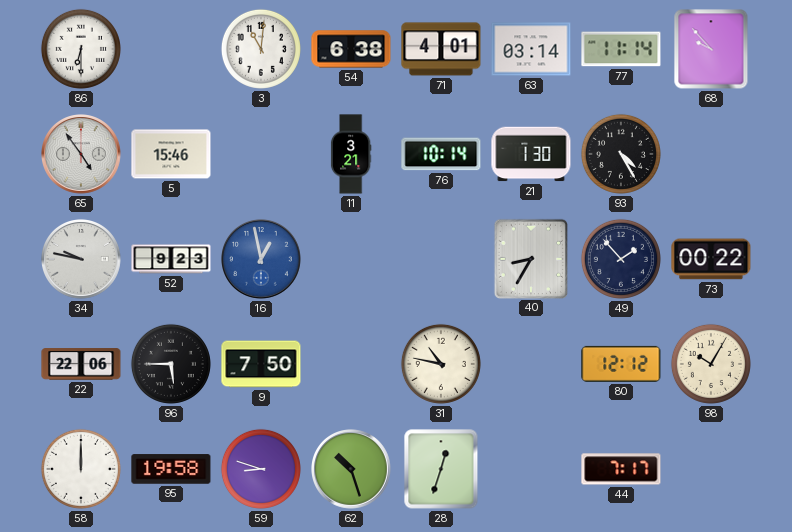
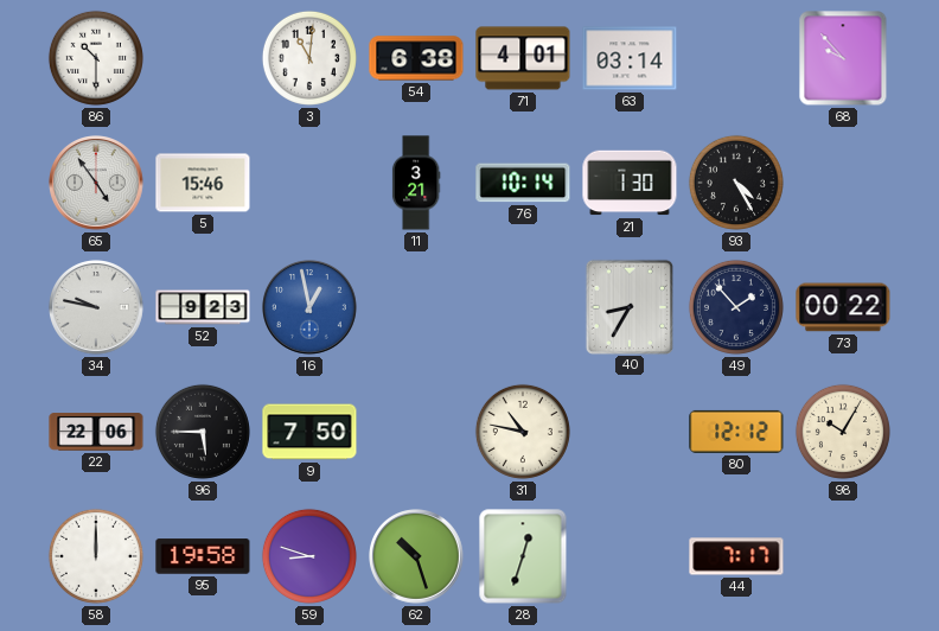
86: 6:30 -> 10:30
77: 11:14 -> none
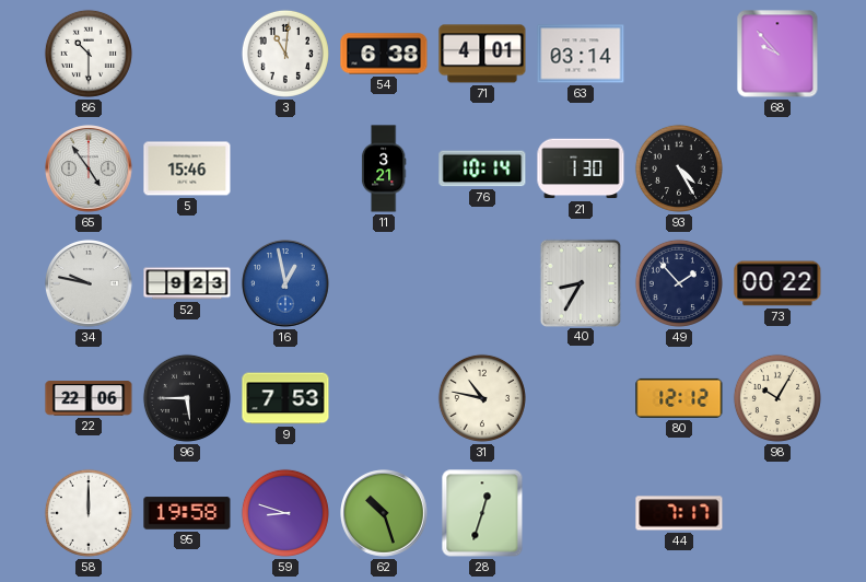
9: 7:50 -> 7:53
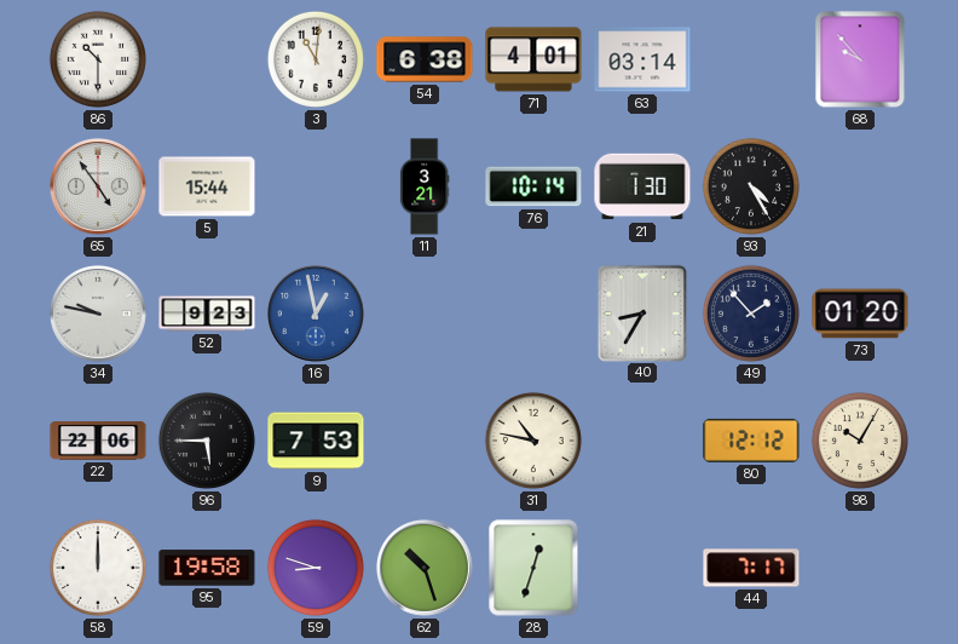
5: 15:46 -> 15:44
73: 00:22 -> 01:20
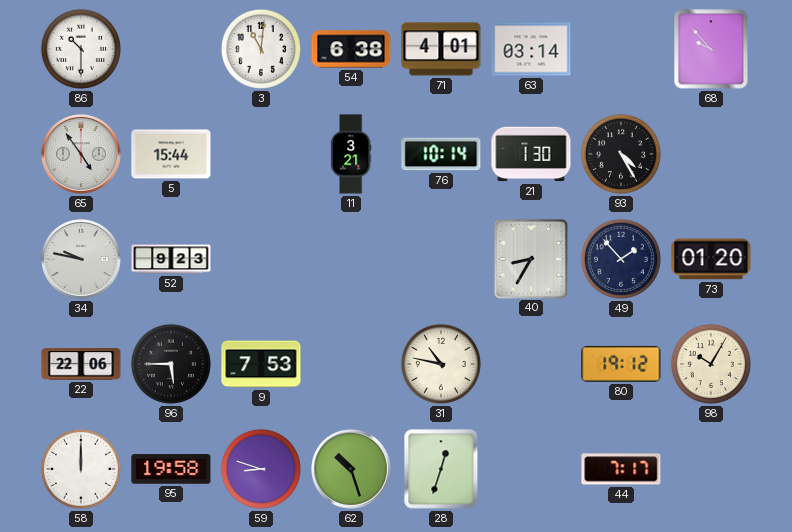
16: 12:58 -> none
80: 12:12 -> 19:12
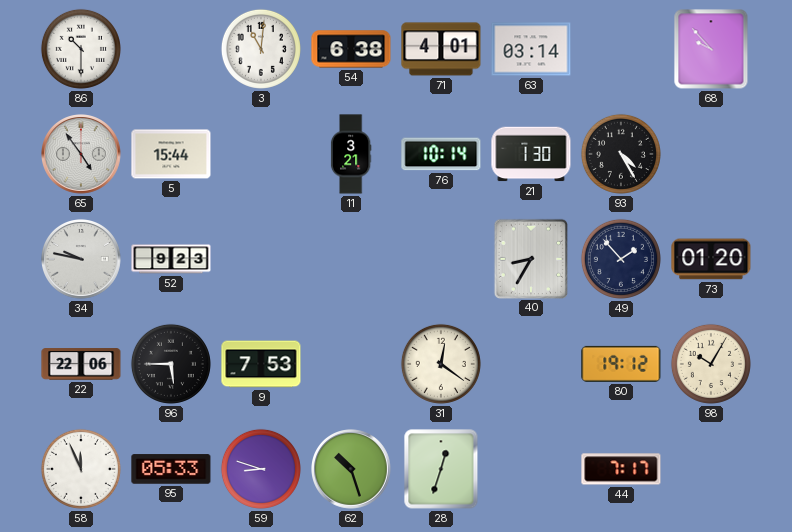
31: 10:47 -> 12:21
58: 12:00 -> 11:56
95: 19:58 -> 05:33
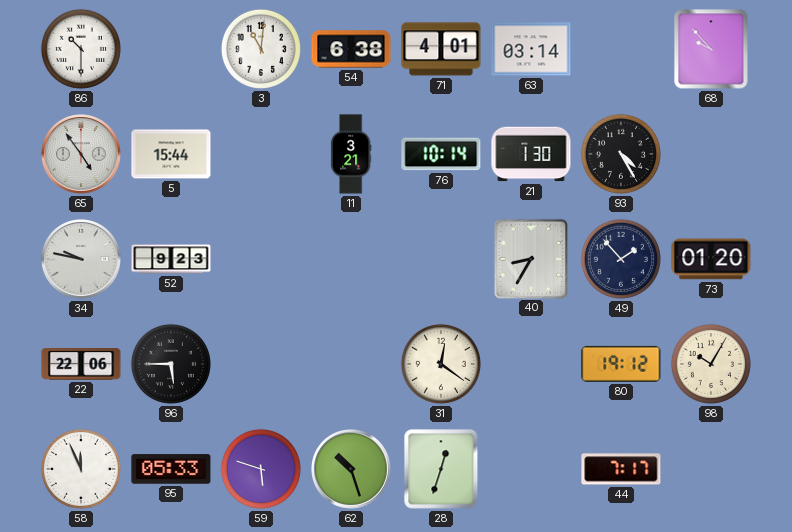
9: 7:53 -> none
59: 8:48 -> 5:48
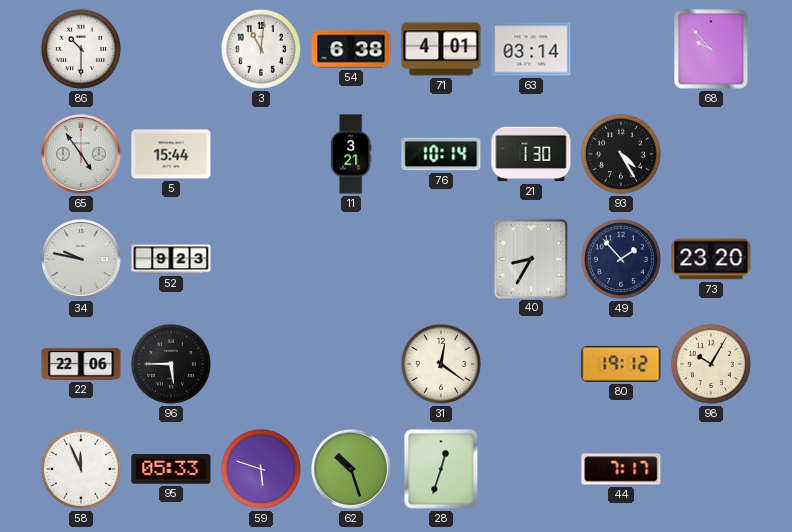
73: 01:20 -> 23:20
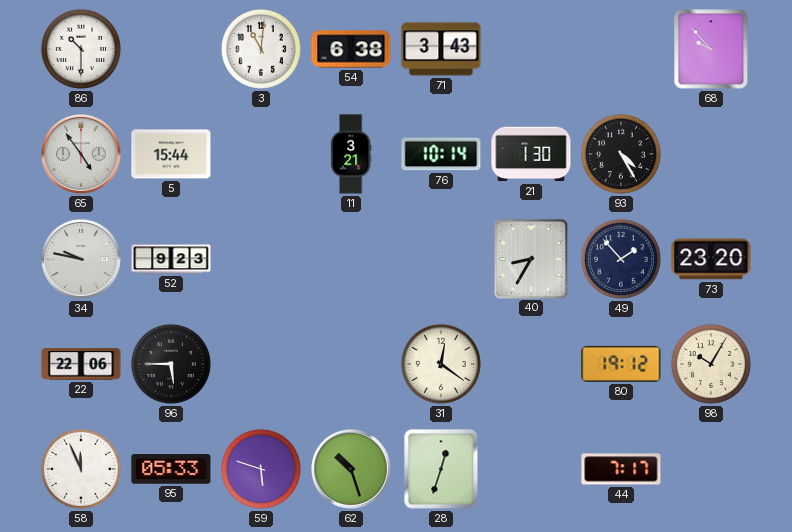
71: 4:01 -> 3:43
63: 03:14 -> none
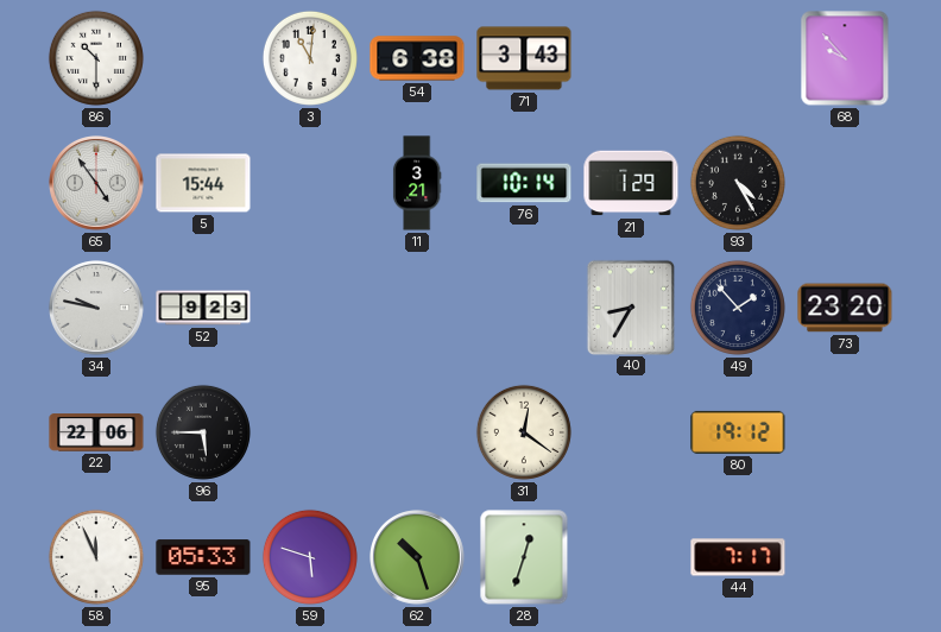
21: 1:30 -> 1:29
98: 10:05 -> none
